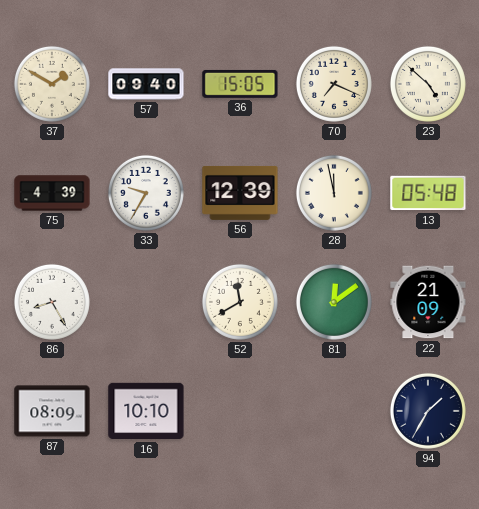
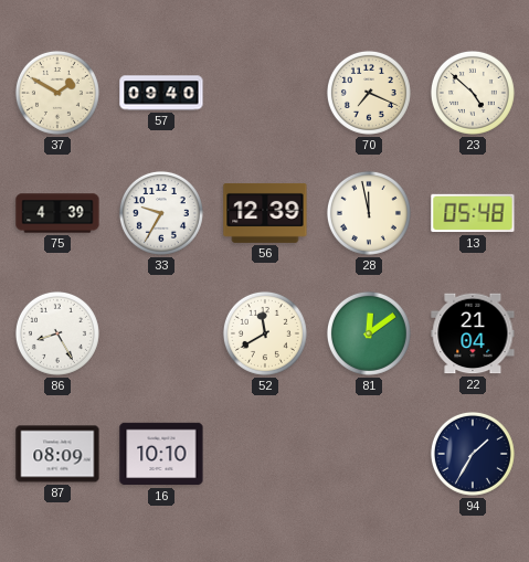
36: 15:05 -> none
22: 21:09 -> 21:04
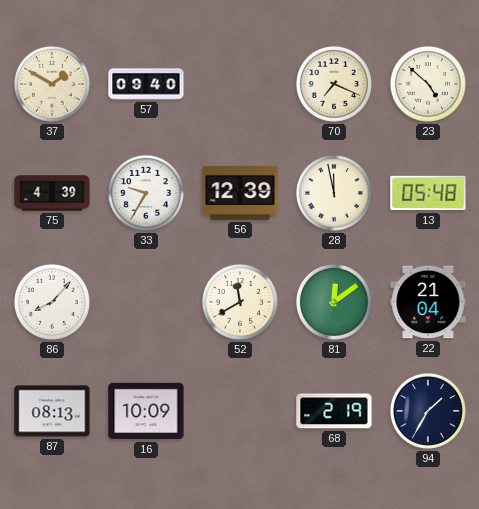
86: 8:25 -> 8:07
87: 08:09 -> 08:13
16: 10:10 -> 10:09
68: none -> 2:19
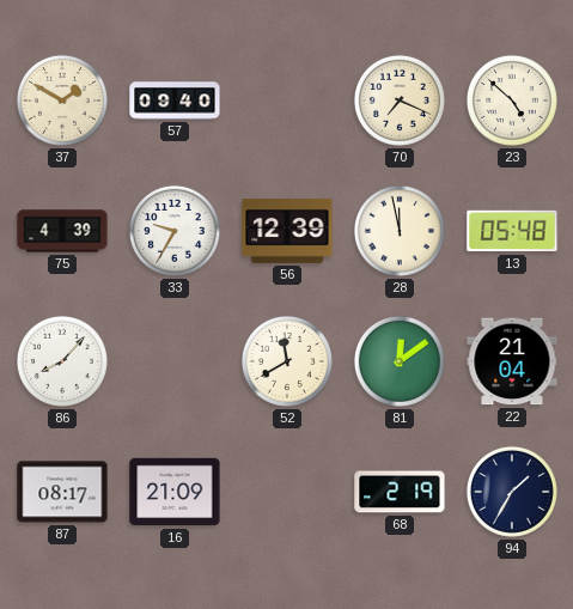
87: 08:13 -> 08:17
16: 10:09 -> 21:09
